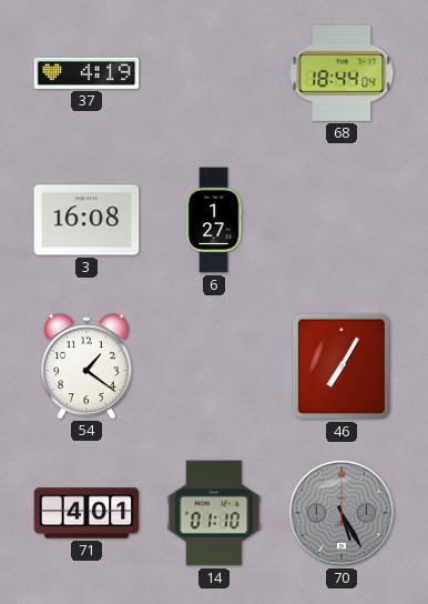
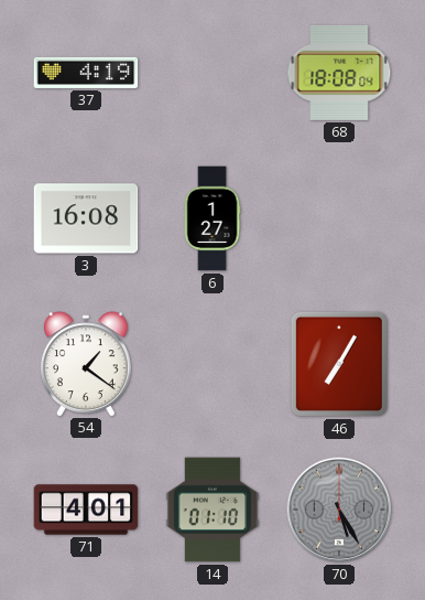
68: 18:44 -> 18:08
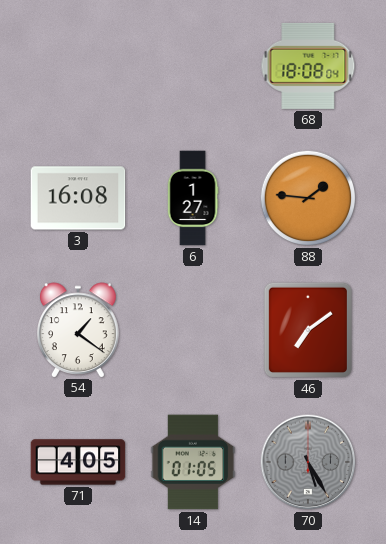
37: 4:19 -> none
88: none -> 1:46
46: 7:05 -> 7:09
71: 4:01 -> 4:05
14: 01:10 -> 01:05
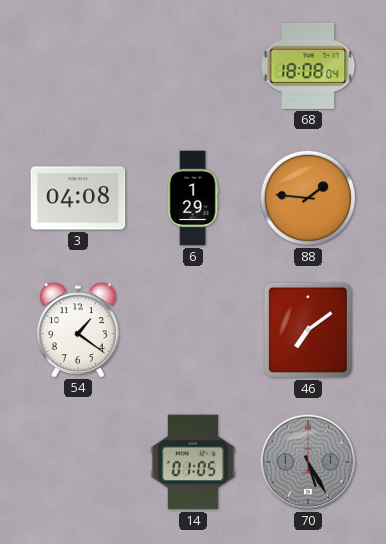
3: 16:08 -> 04:08
6: 1:27 -> 1:29
71: 4:05 -> none
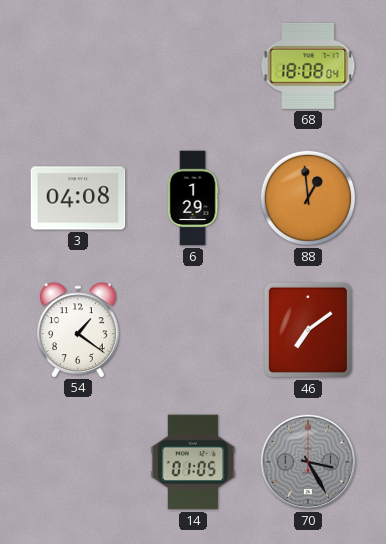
88: 1:46 -> 12:59
70: 5:25 -> 3:25
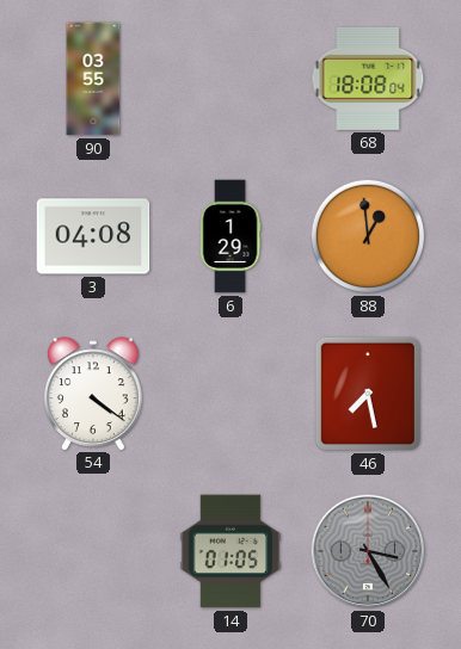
90: none -> 03:55
54: 1:21 -> 4:21
46: 7:09 -> 7:28
